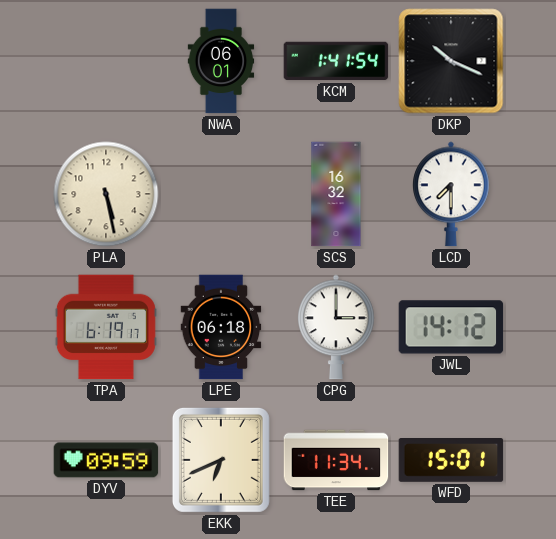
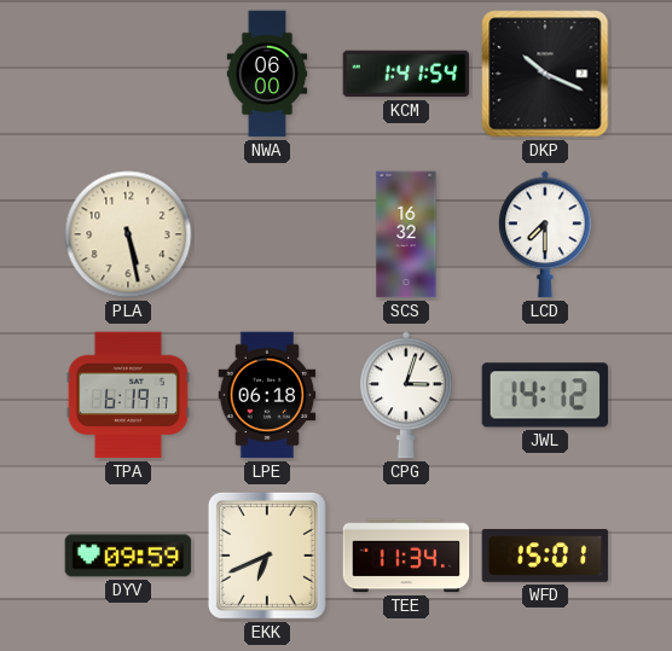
NWA: 06:01 -> 06:00
CPG: 3:00 -> 3:03
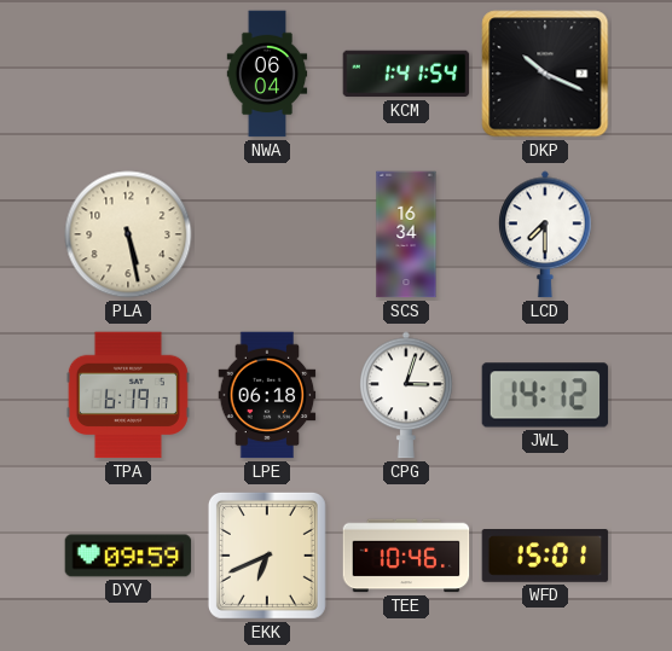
NWA: 06:00 -> 06:04
SCS: 16:32 -> 16:34
TEE: 11:34 -> 10:46
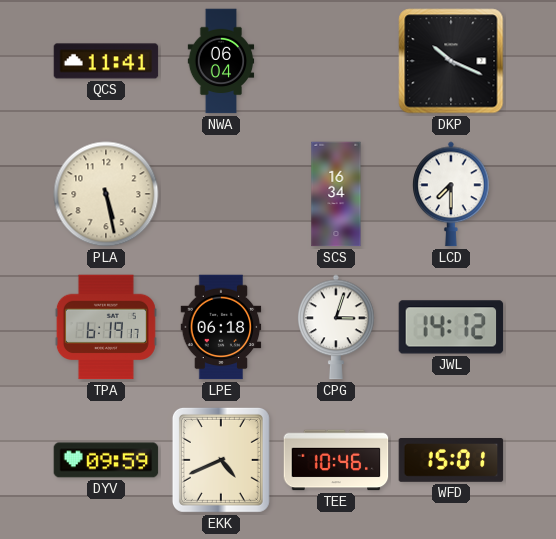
QCS: none -> 11:41
KCM: 1:41 -> none
EKK: 6:41 -> 4:41
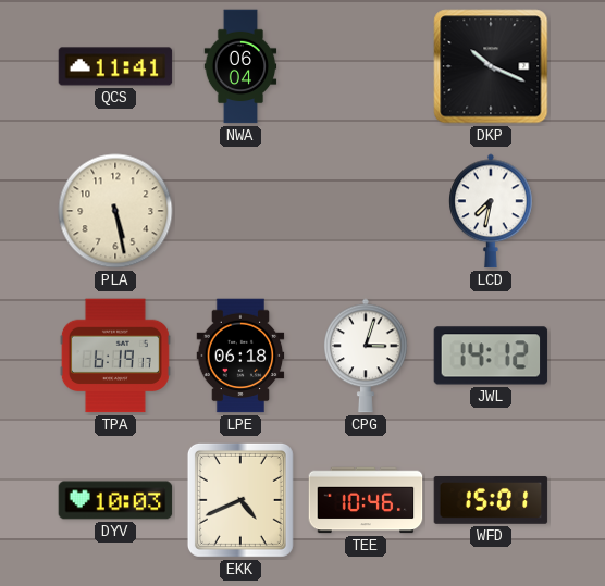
SCS: 16:34 -> none
LCD: 7:30 -> 7:32
DYV: 09:59 -> 10:03
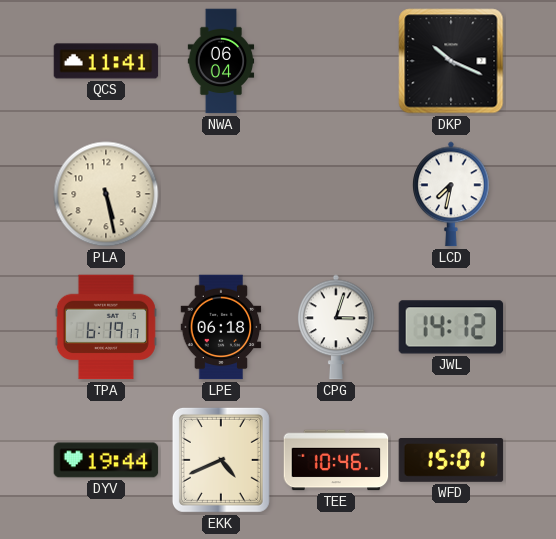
DYV: 10:03 -> 19:44
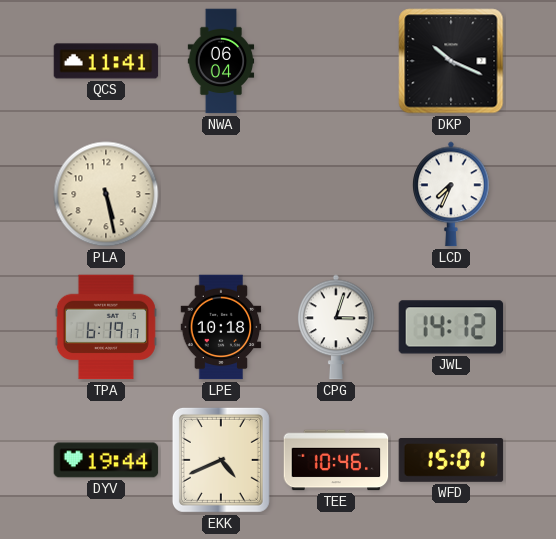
LCD: 7:32 -> 7:34
LPE: 06:18 -> 10:18
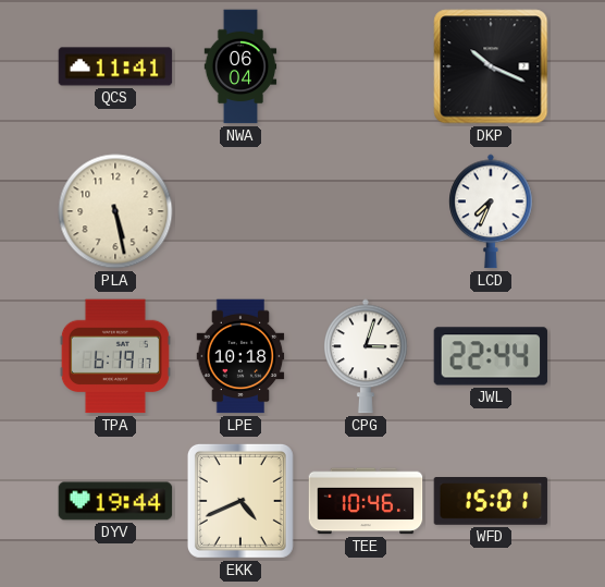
JWL: 14:12 -> 22:44
